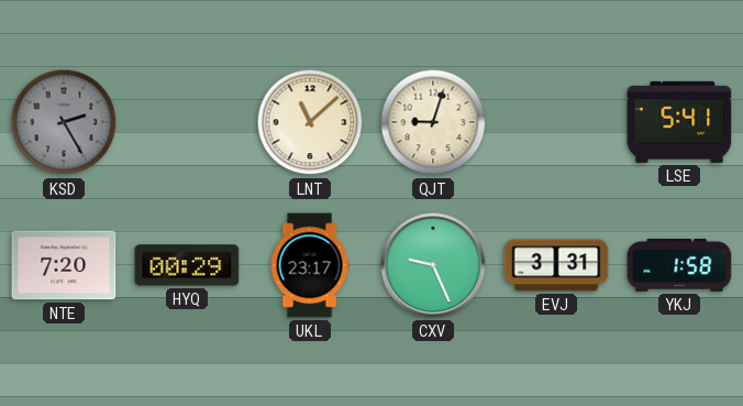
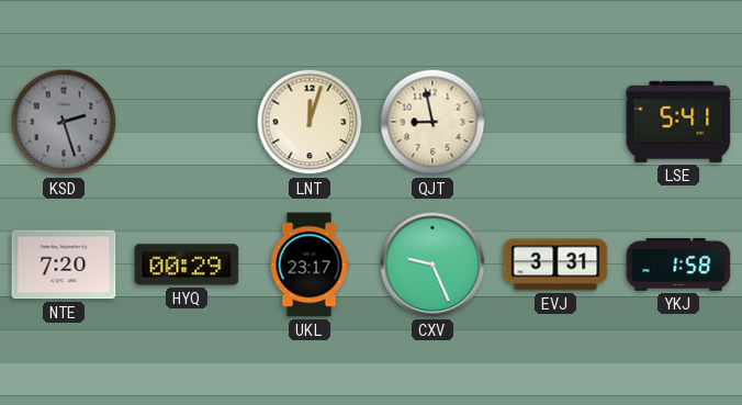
KSD: 2:25 -> 2:27
LNT: 11:08 -> 12:03
QJT: 9:03 -> 8:58
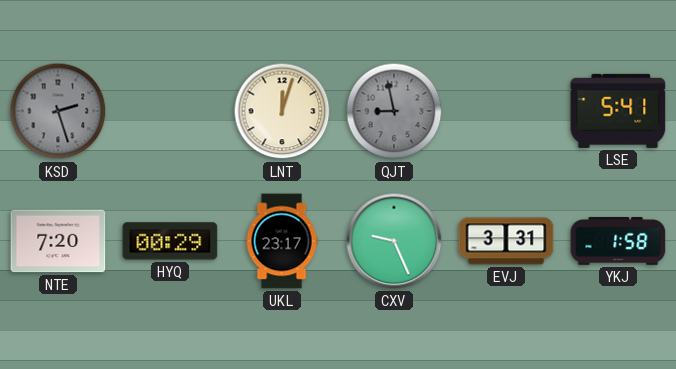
QJT dial: cream -> grey
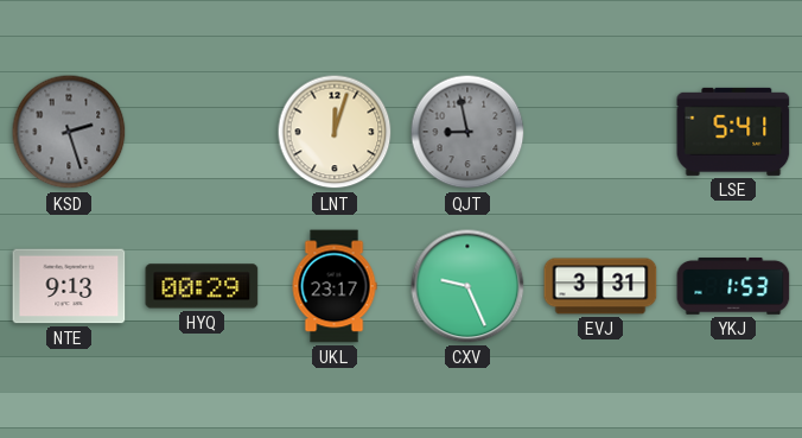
NTE: 7:20 -> 9:13
YKJ: 1:58 -> 1:53
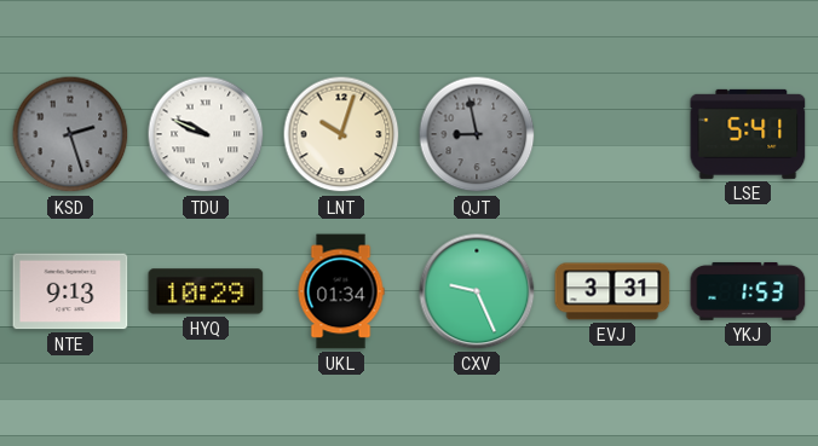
TDU: none -> 9:49
LNT: 12:03 -> 10:03
HYQ: 00:29 -> 10:29
UKL: 23:17 -> 01:34
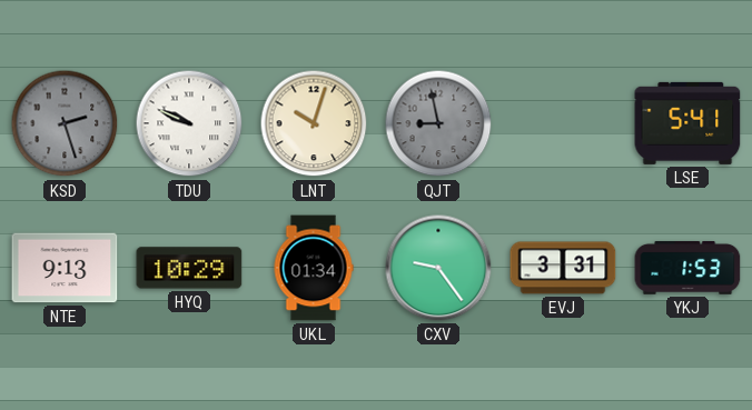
CXV: 9:26 -> 9:24
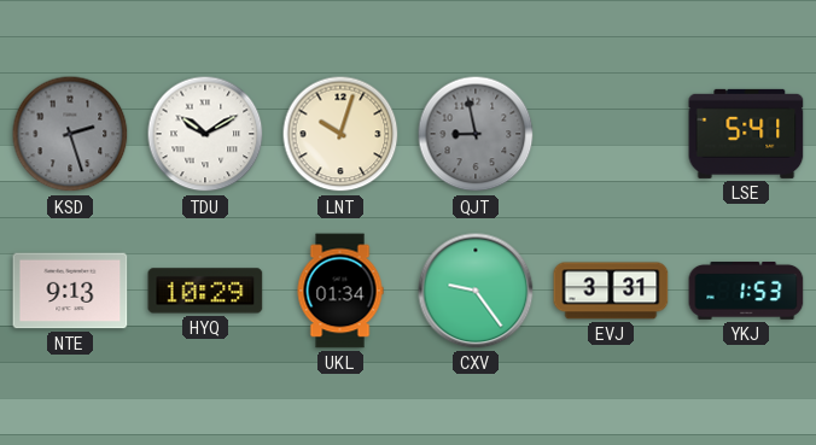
TDU: 9:49 -> 10:10
